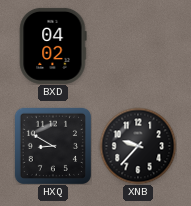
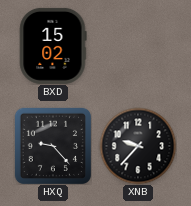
BXD: 04:02 -> 15:02
HXQ: 8:50 -> 9:23
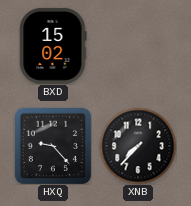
XNB: 9:37 -> 7:37
